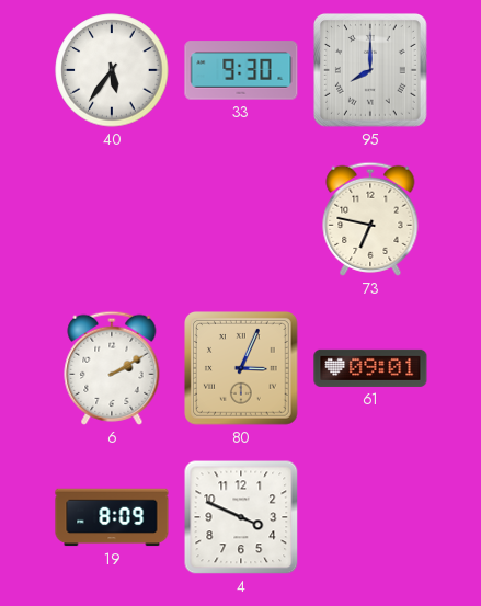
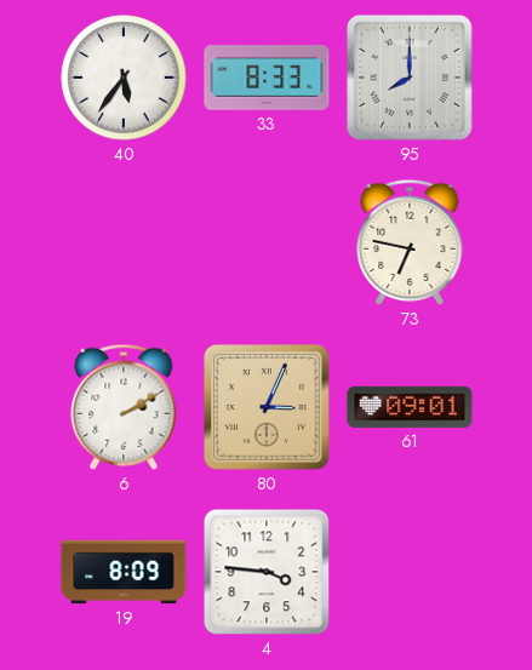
33: 9:30 -> 8:33
4: 3:49 -> 3:46
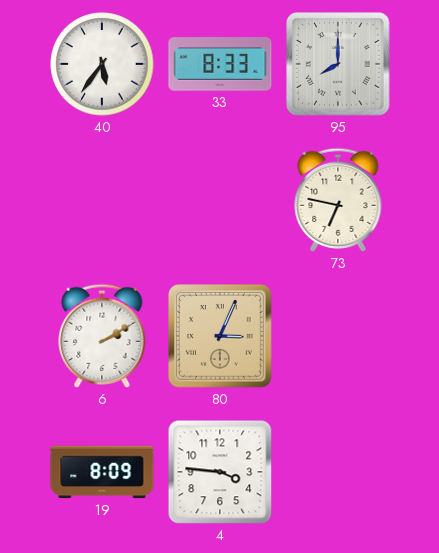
61: 09:01 -> none
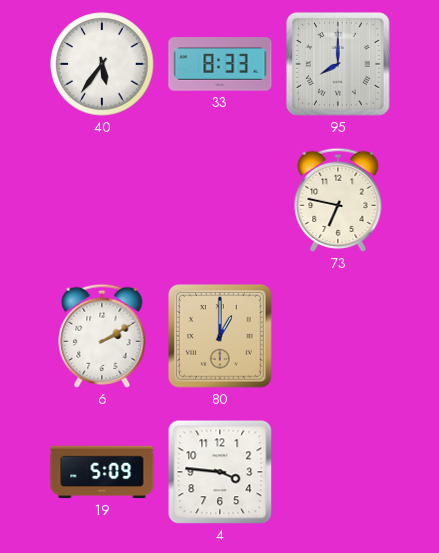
80: 3:04 -> 1:00
19: 8:09 -> 5:09
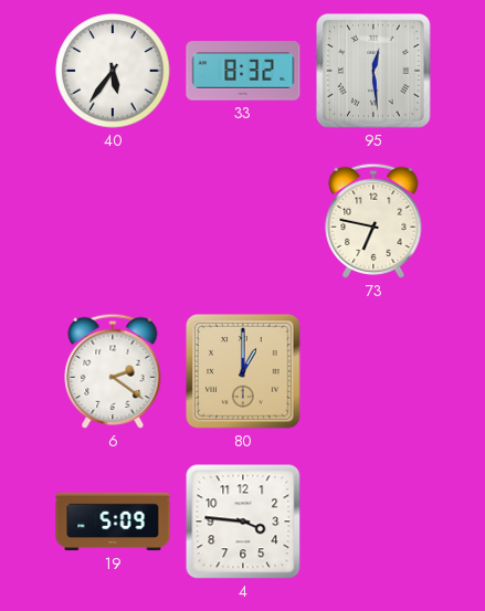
33: 8:33 -> 8:32
95: 8:00 -> 12:29
6: 2:10 -> 2:21
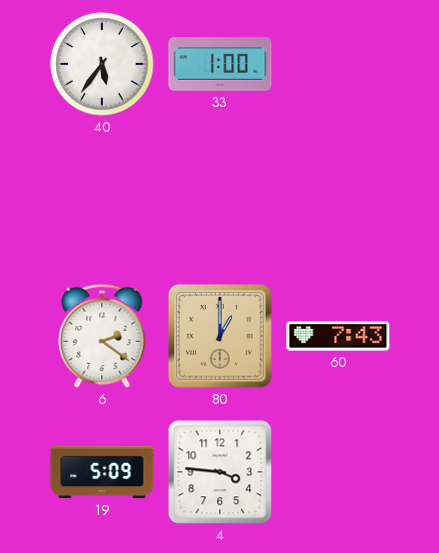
33: 8:32 -> 1:00
95: 12:29 -> none
73: 6:47 -> none
60: none -> 7:43
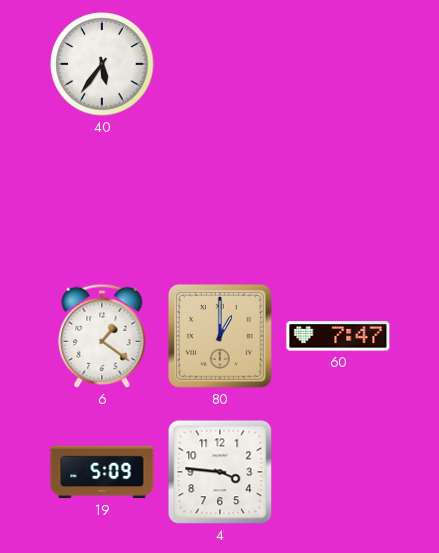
33: 1:00 -> none
6: 2:21 -> 1:21
60: 7:43 -> 7:47
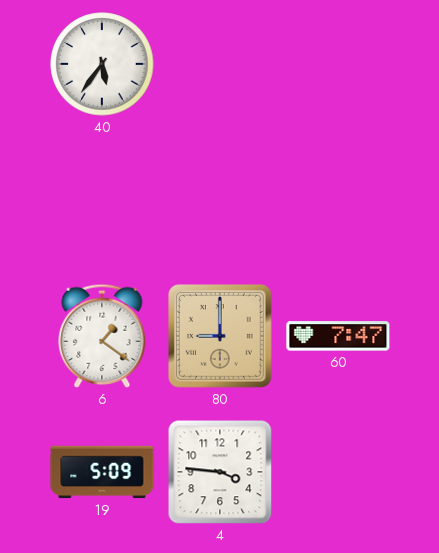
80: 1:00 -> 9:00
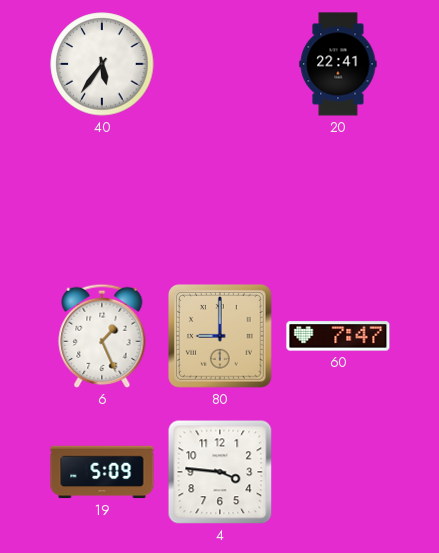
20: none -> 22:41
6: 1:21 -> 1:26
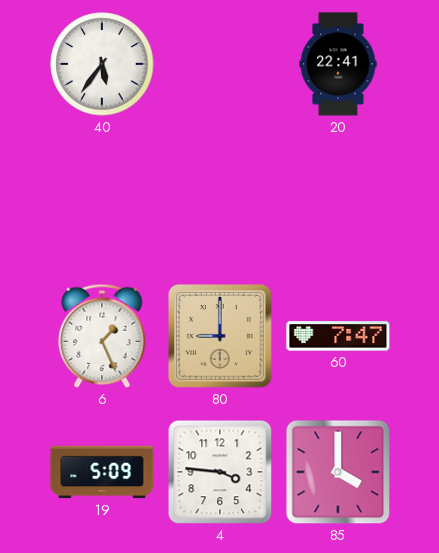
85: none -> 4:00
